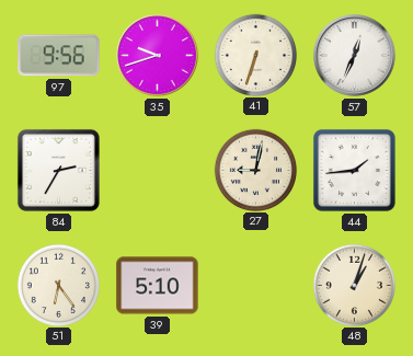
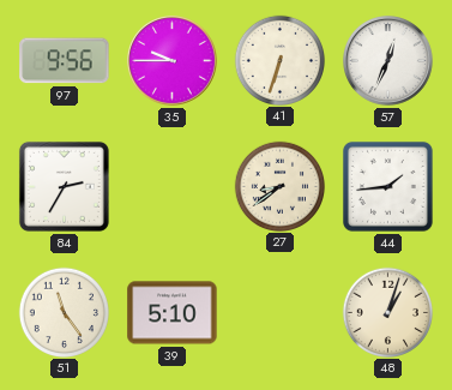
35: 9:42 -> 9:45
27: 9:02 -> 8:39
51: 6:24 -> 11:24
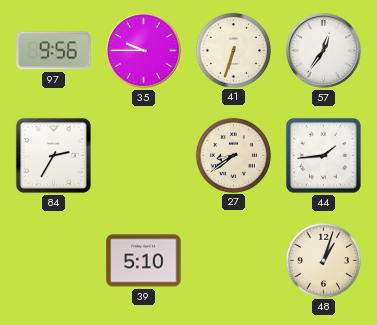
57: 12:34 -> 12:36
51: 11:24 -> none
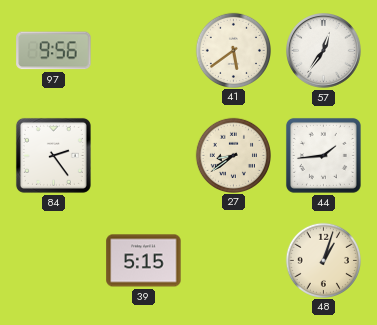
35: 9:45 -> none
41: 6:33 -> 5:39
84: 2:35 -> 2:24
39: 5:10 -> 5:15
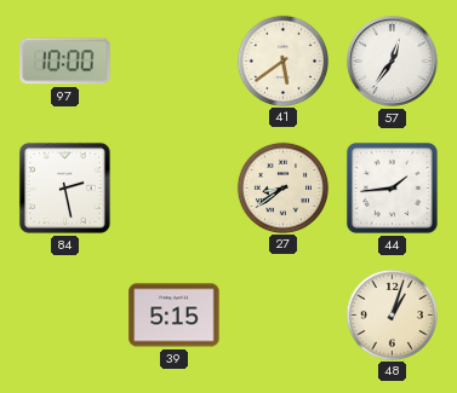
97: 9:56 -> 10:00
84: 2:24 -> 2:28
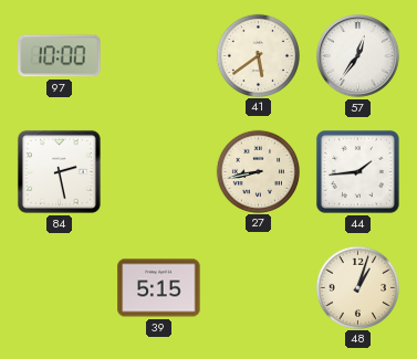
27: 8:39 -> 8:43
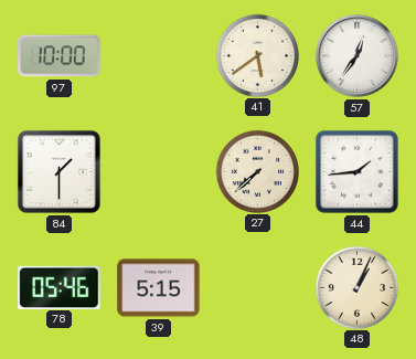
84: 2:28 -> 1:30
27: 8:43 -> 7:38
78: none -> 05:46
48: 1:03 -> 1:04
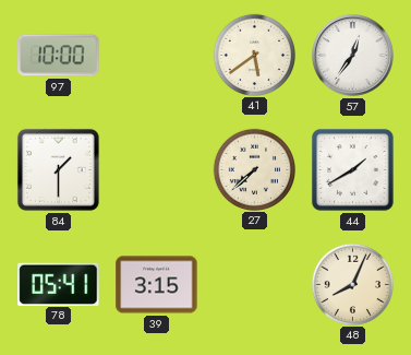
44: 1:44 -> 1:40
78: 05:46 -> 05:41
39: 5:15 -> 3:15
48: 1:04 -> 8:04
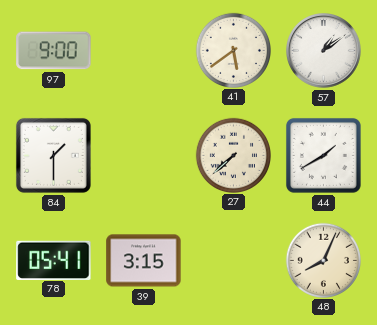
97: 10:00 -> 9:00
57: 12:36 -> 1:09
